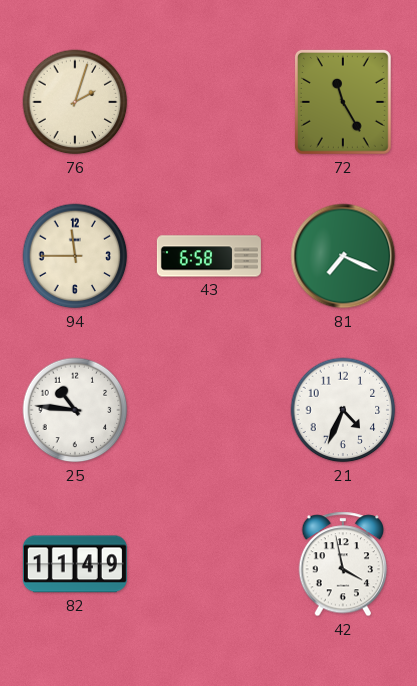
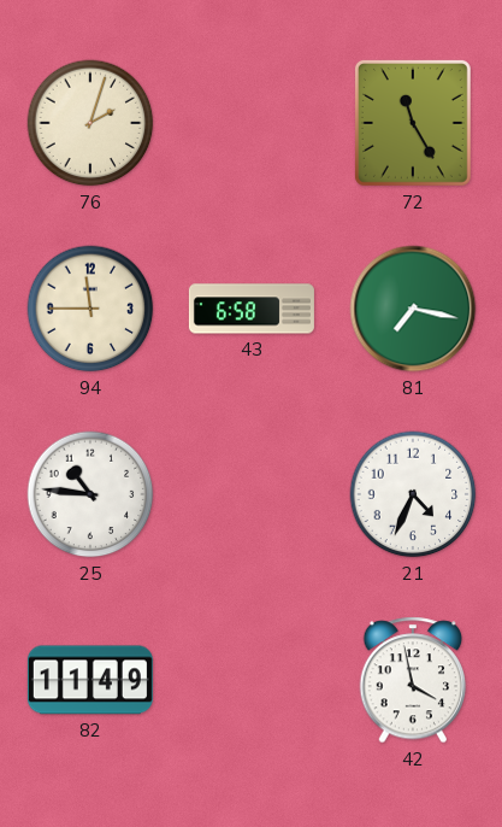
81: 7:19 -> 7:17
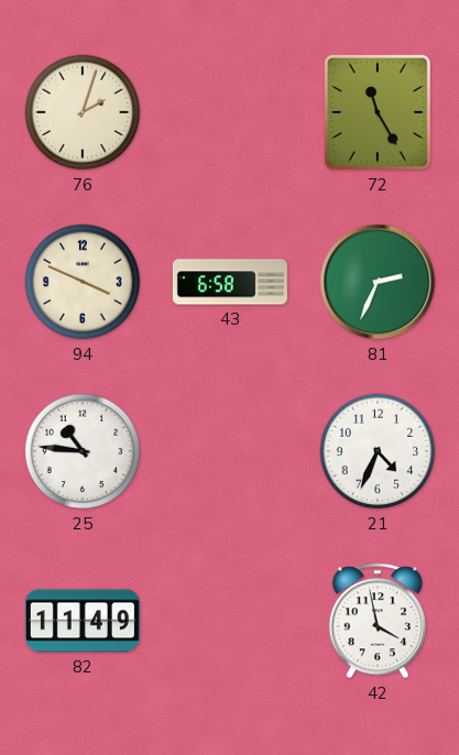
94: 11:45 -> 3:49
81: 7:17 -> 2:34
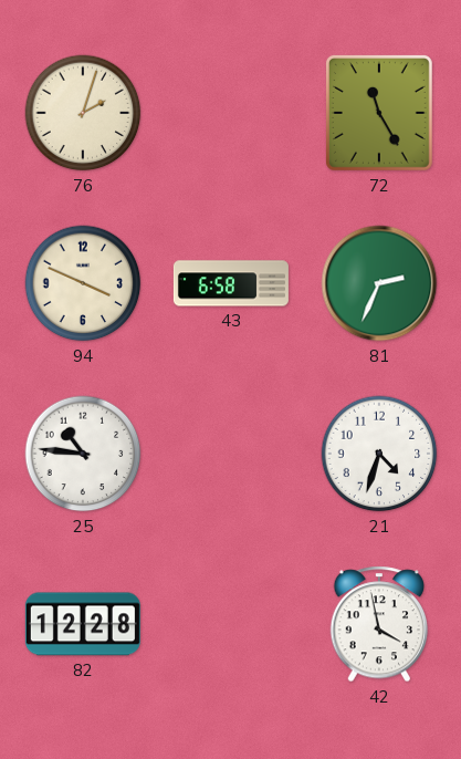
21: 4:34 -> 4:33
82: 11:49 -> 12:28
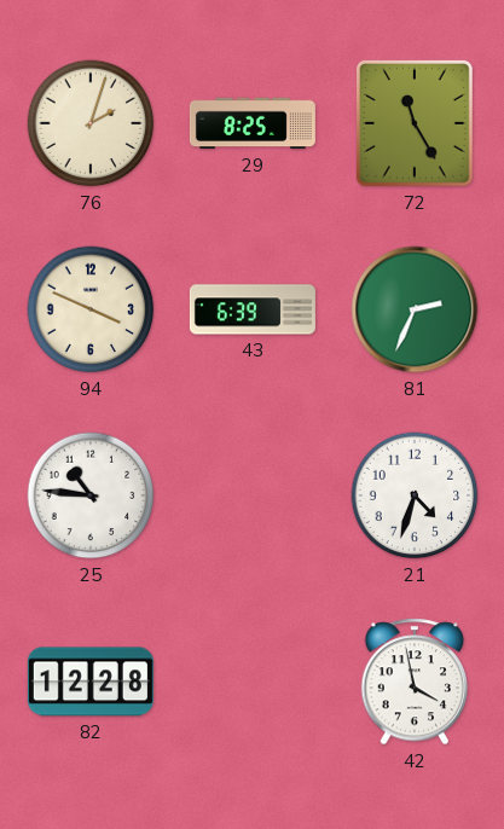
29: none -> 8:25
43: 6:58 -> 6:39
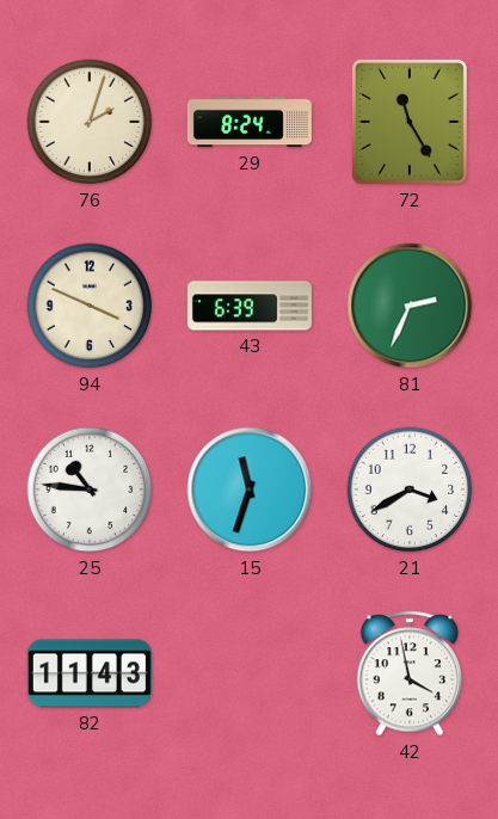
29: 8:25 -> 8:24
15: none -> 11:33
21: 4:33 -> 3:40
82: 12:28 -> 11:43
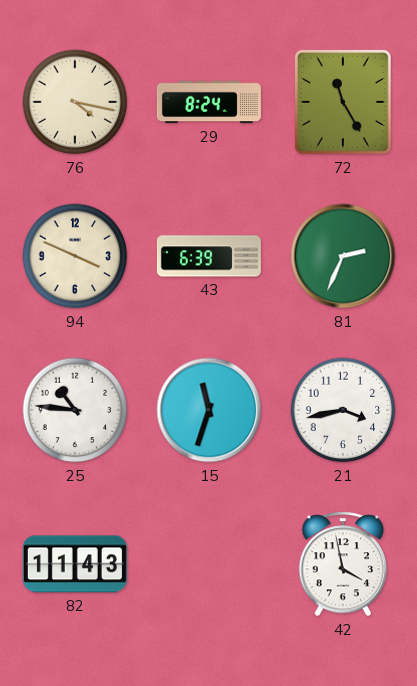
76: 2:03 -> 4:17
21: 3:40 -> 3:43
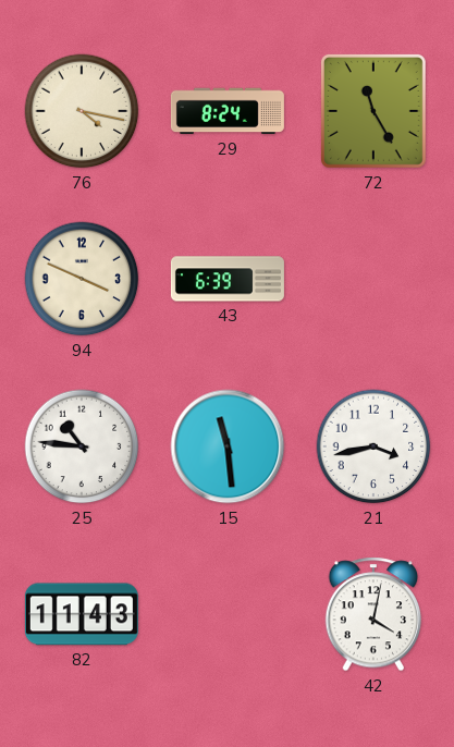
81: 2:34 -> none
15: 11:33 -> 11:29
42: 3:58 -> 4:02
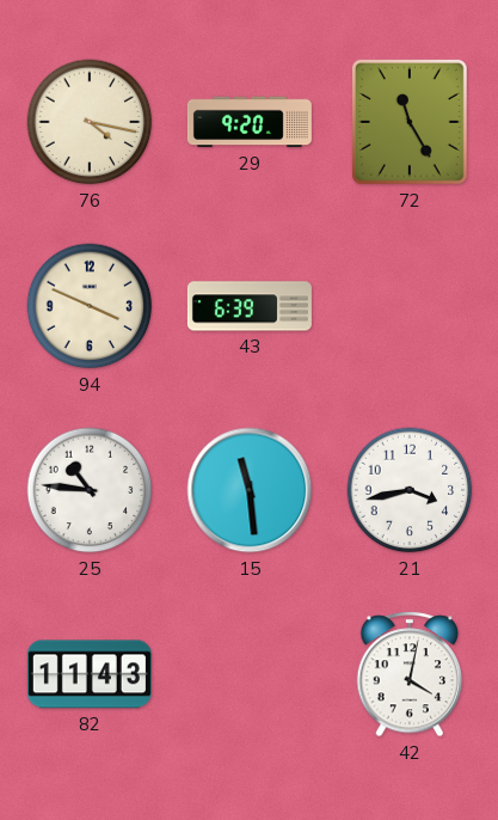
29: 8:24 -> 9:20
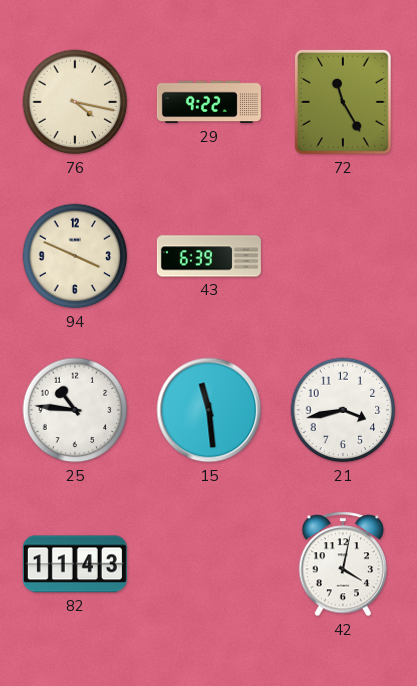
29: 9:20 -> 9:22
